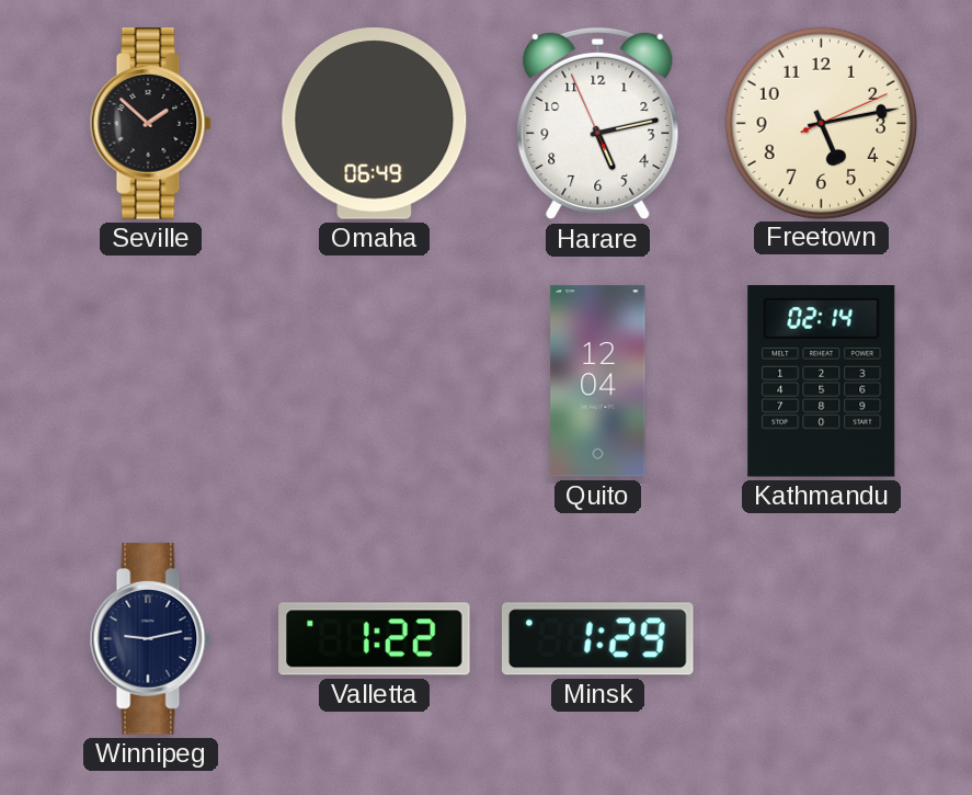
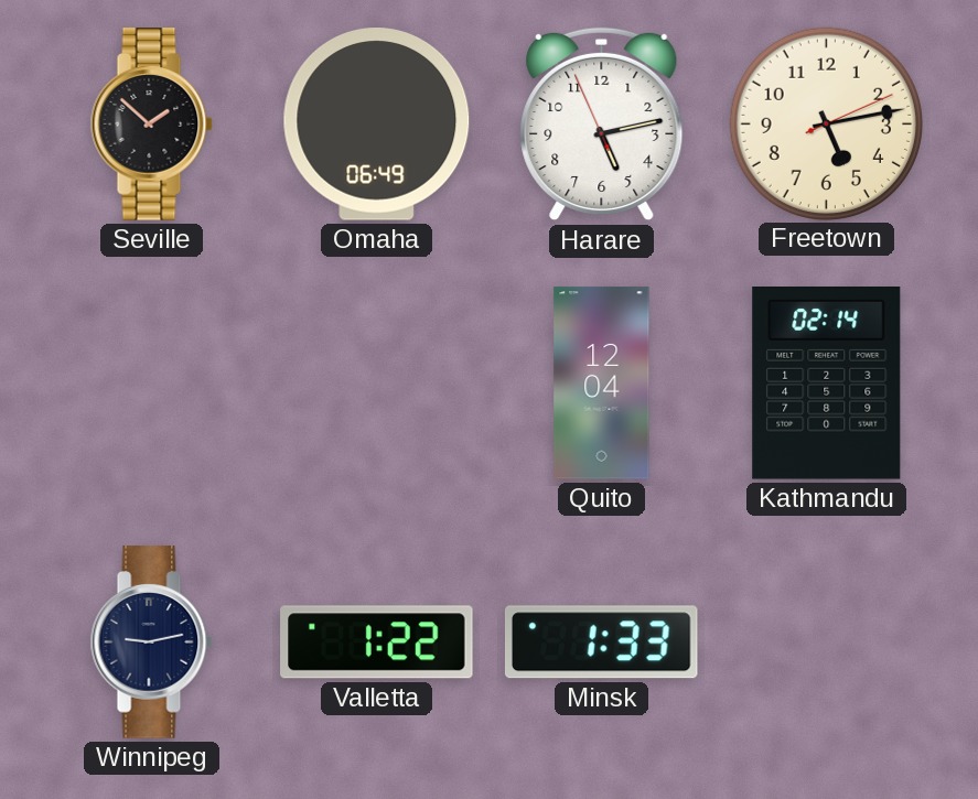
Minsk: 1:29 -> 1:33
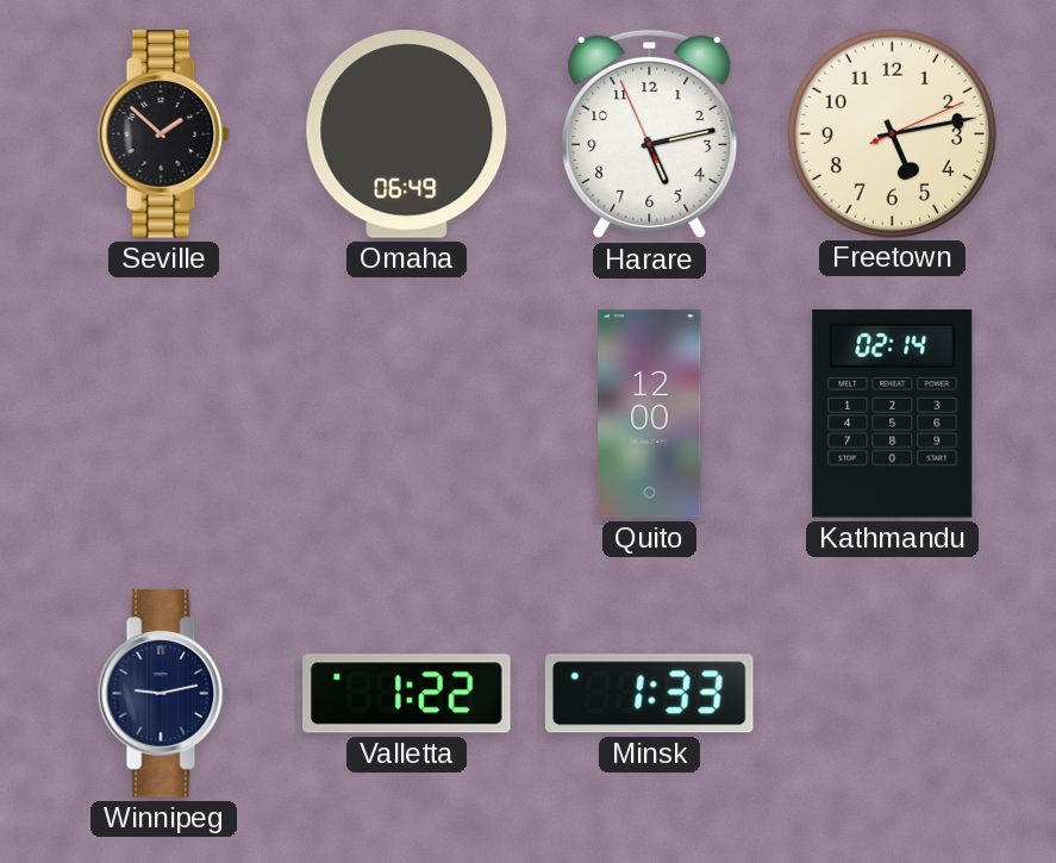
Quito: 12:04 -> 12:00
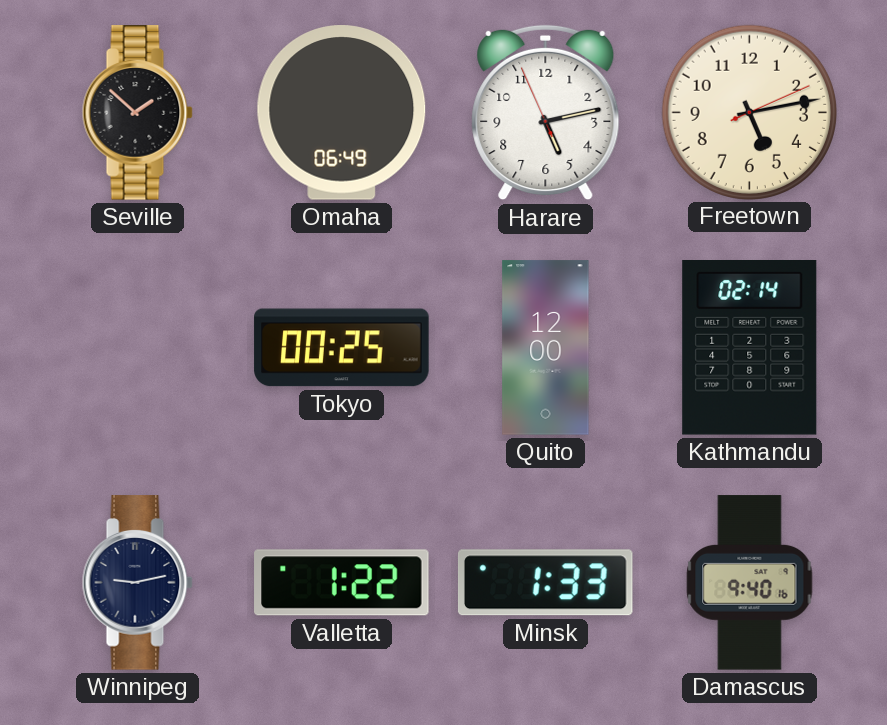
Tokyo: none -> 00:25
Damascus: none -> 9:40
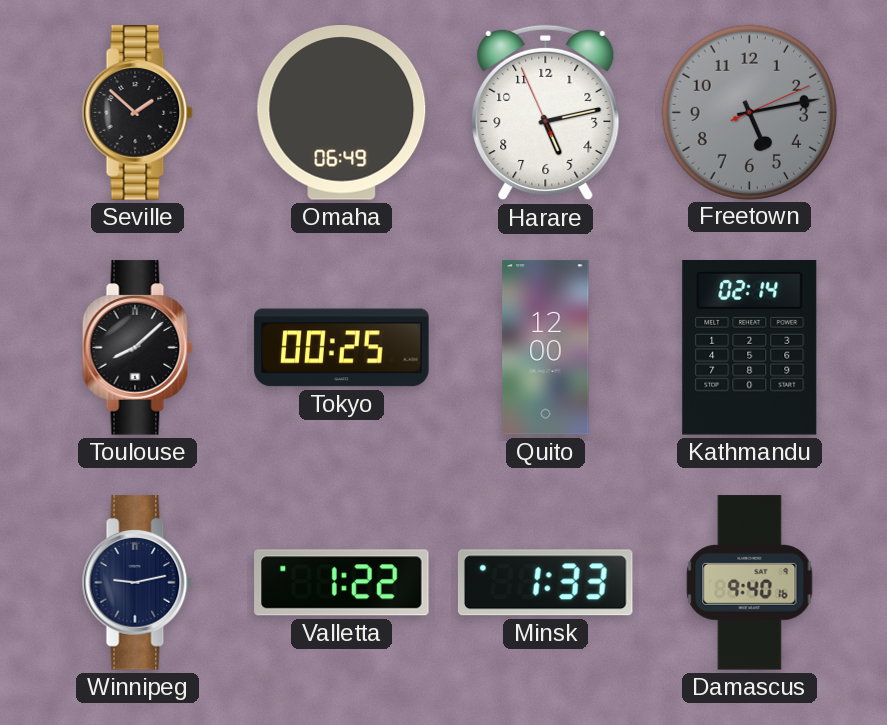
Freetown dial: cream -> grey
Toulouse: none -> 8:08
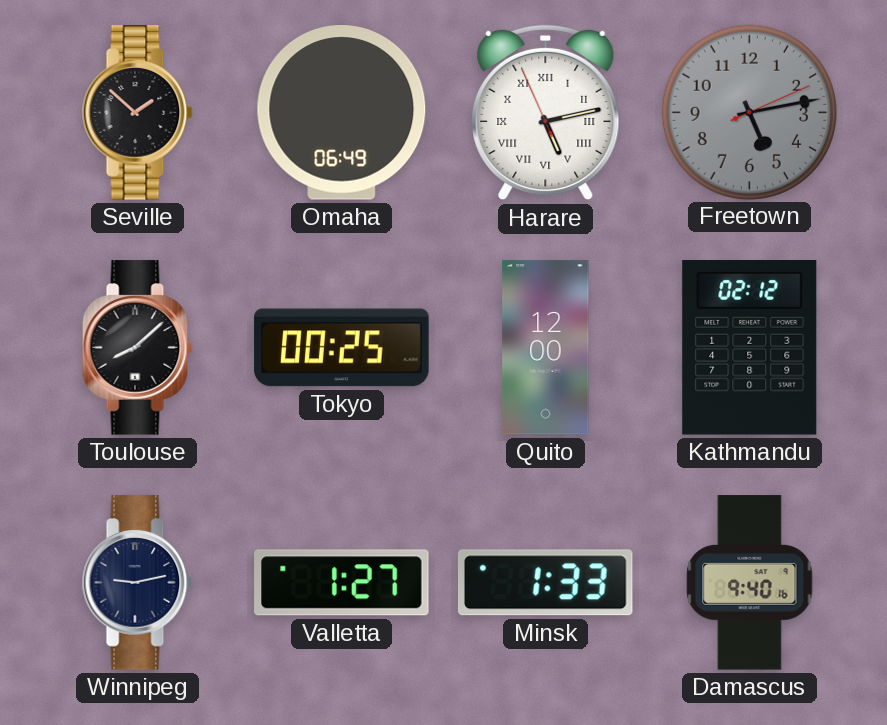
Harare numerals: Arabic -> Roman
Kathmandu: 02:14 -> 02:12
Valletta: 1:22 -> 1:27
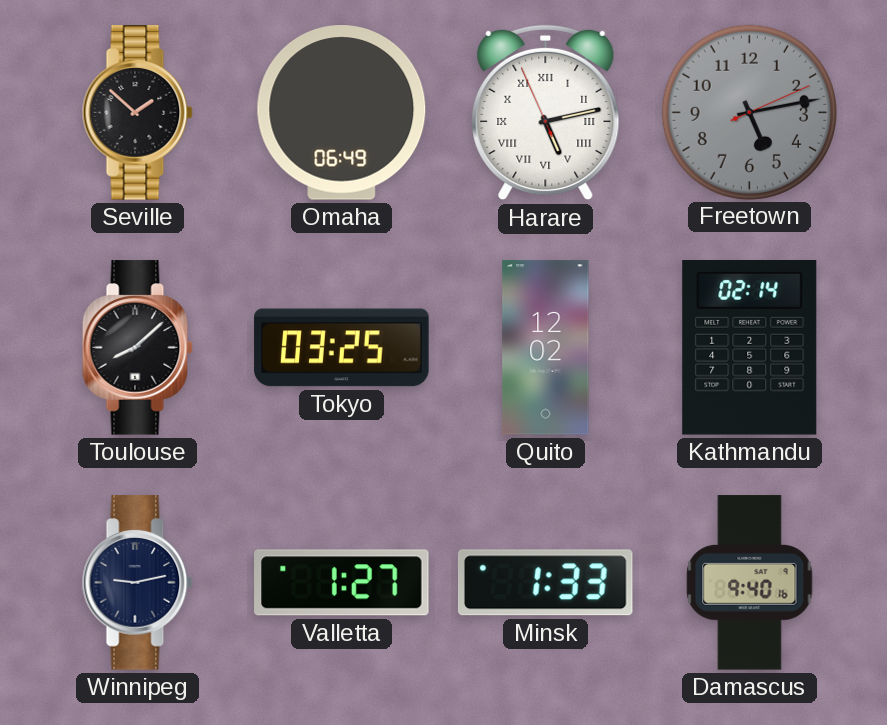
Tokyo: 00:25 -> 03:25
Quito: 12:00 -> 12:02
Kathmandu: 02:12 -> 02:14
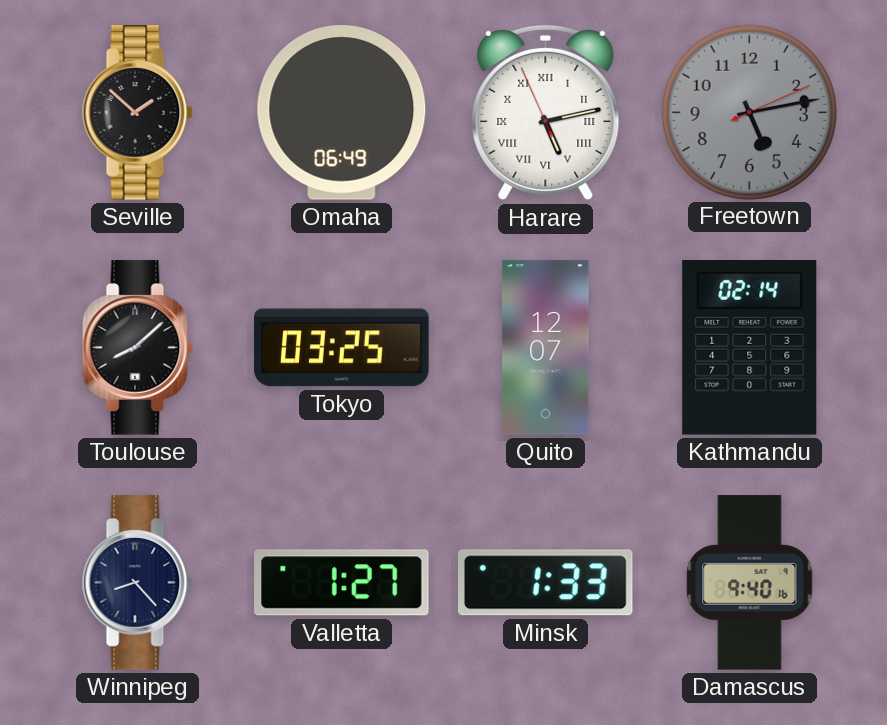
Quito: 12:02 -> 12:07
Winnipeg: 9:13 -> 8:23
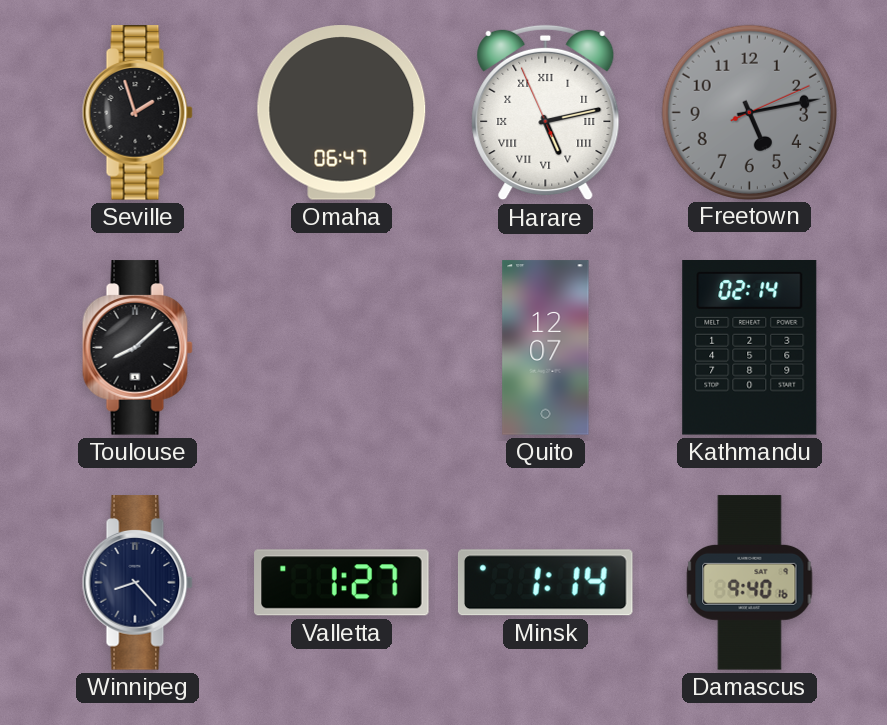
Seville: 1:52 -> 1:57
Omaha: 06:49 -> 06:47
Tokyo: 03:25 -> none
Minsk: 1:33 -> 1:14
